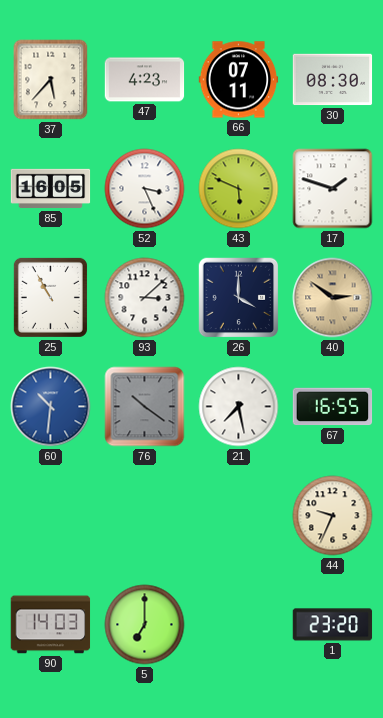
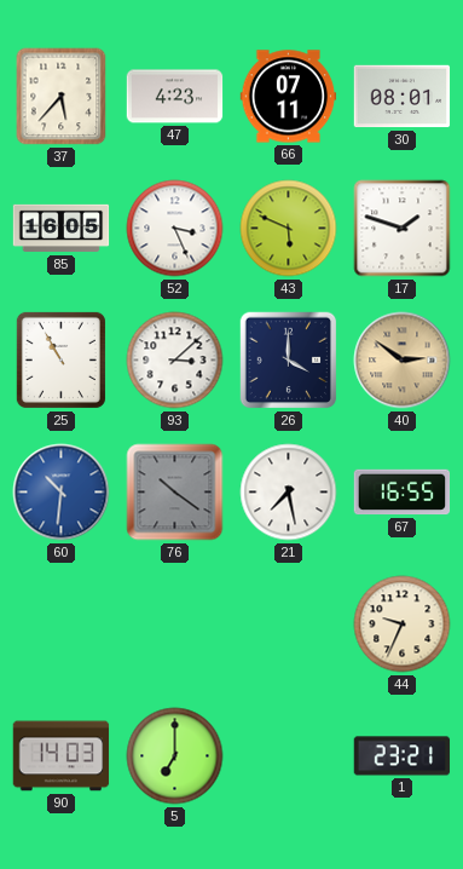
30: 08:30 -> 08:01
1: 23:20 -> 23:21
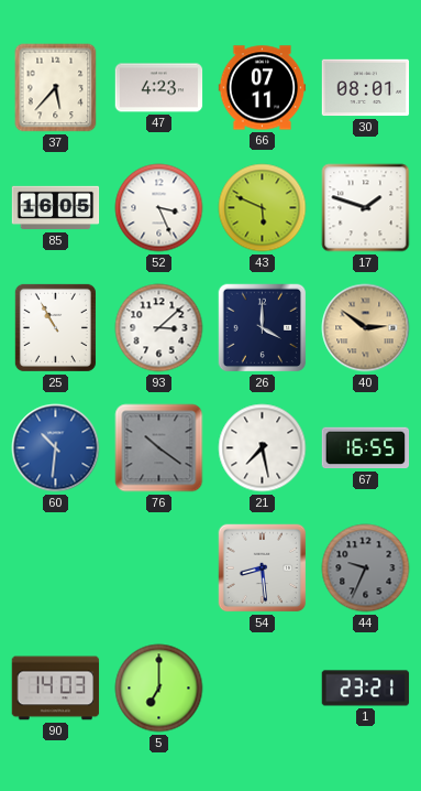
54: none -> 8:29
44 dial: cream -> grey
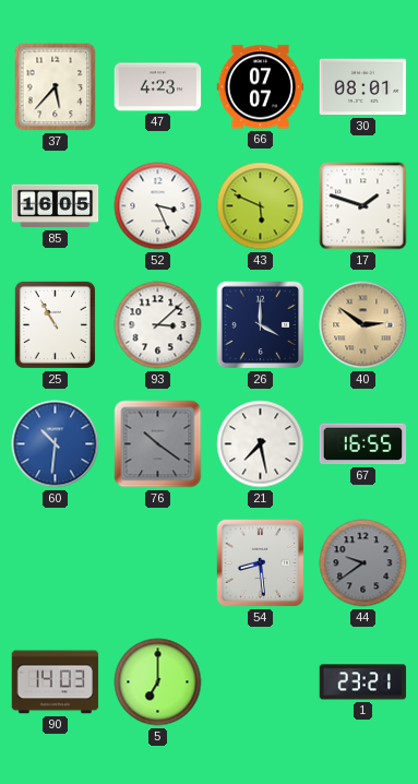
66: 07:11 -> 07:07
44: 9:34 -> 9:39
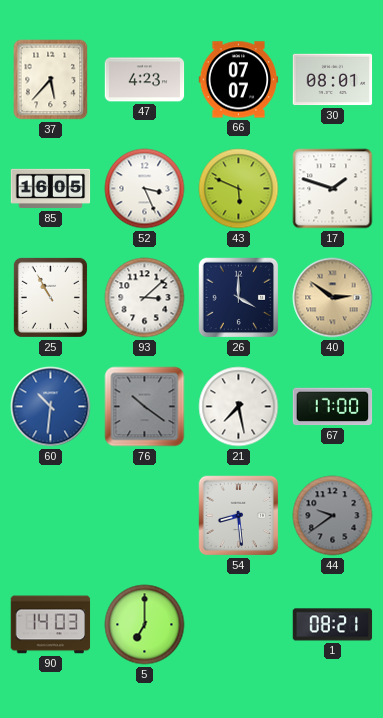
67: 16:55 -> 17:00
1: 23:21 -> 08:21
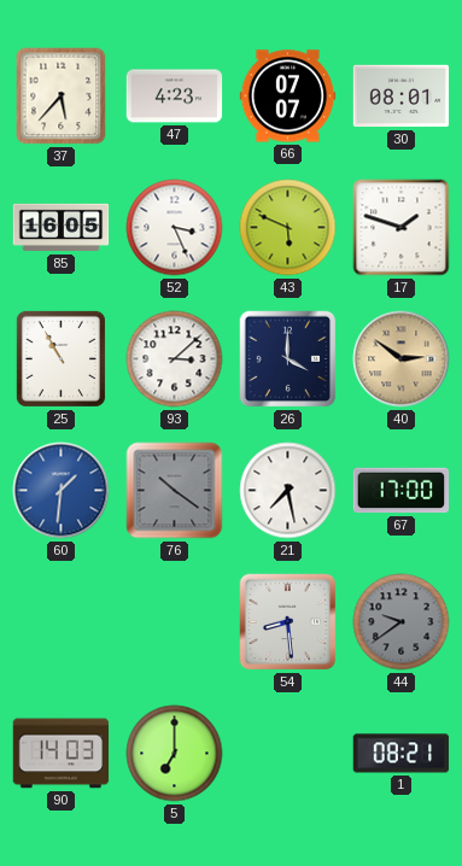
60: 10:31 -> 1:31
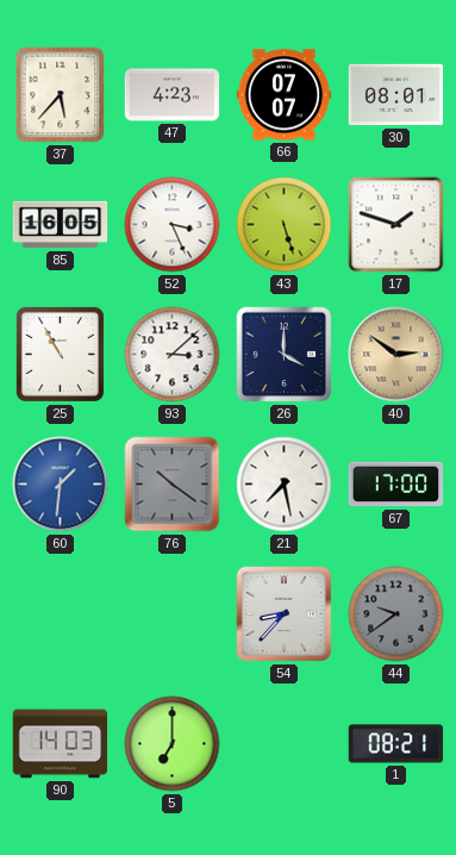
43: 5:49 -> 5:27
54: 8:29 -> 8:37
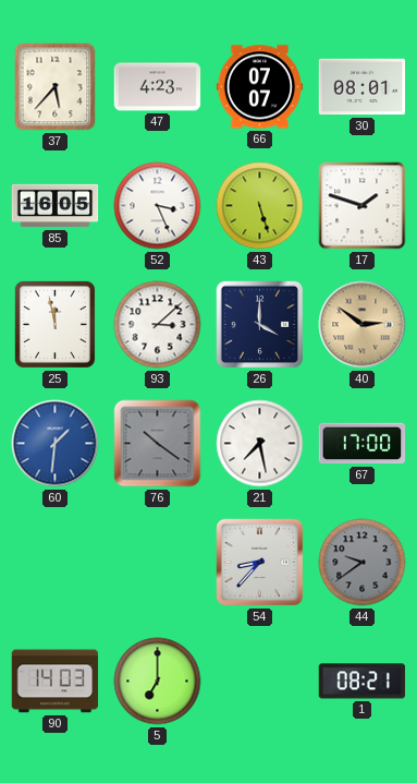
25: 10:55 -> 11:58
